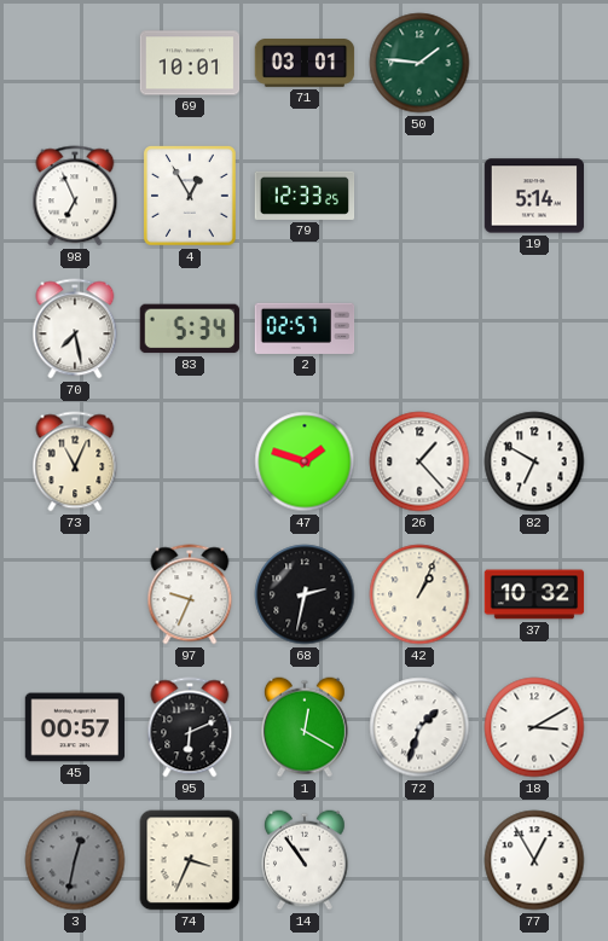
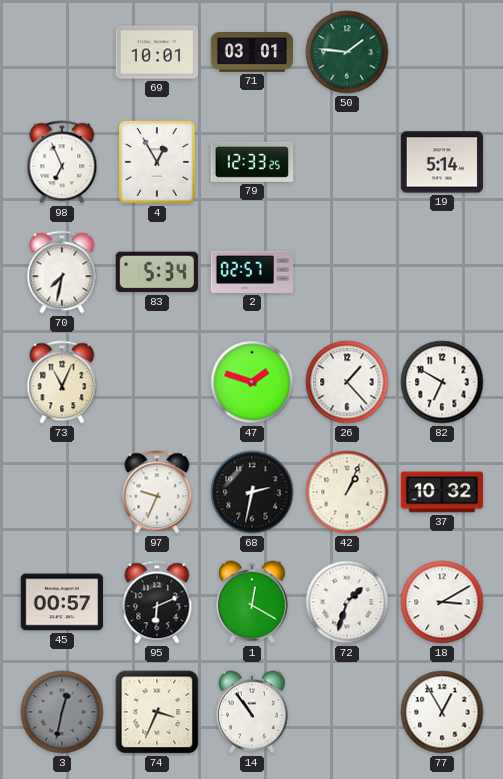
70: 7:28 -> 7:32
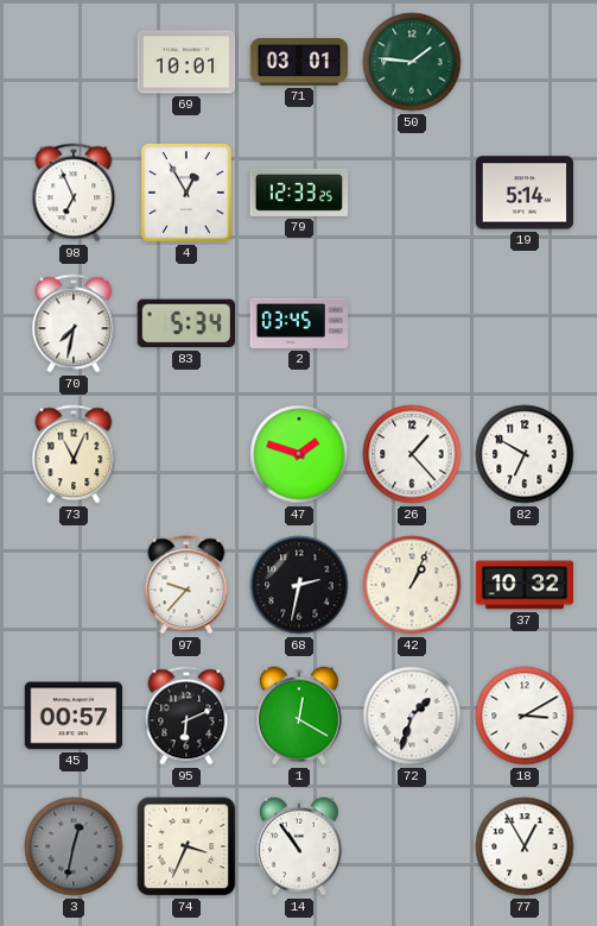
2: 02:57 -> 03:45
97: 9:34 -> 9:37
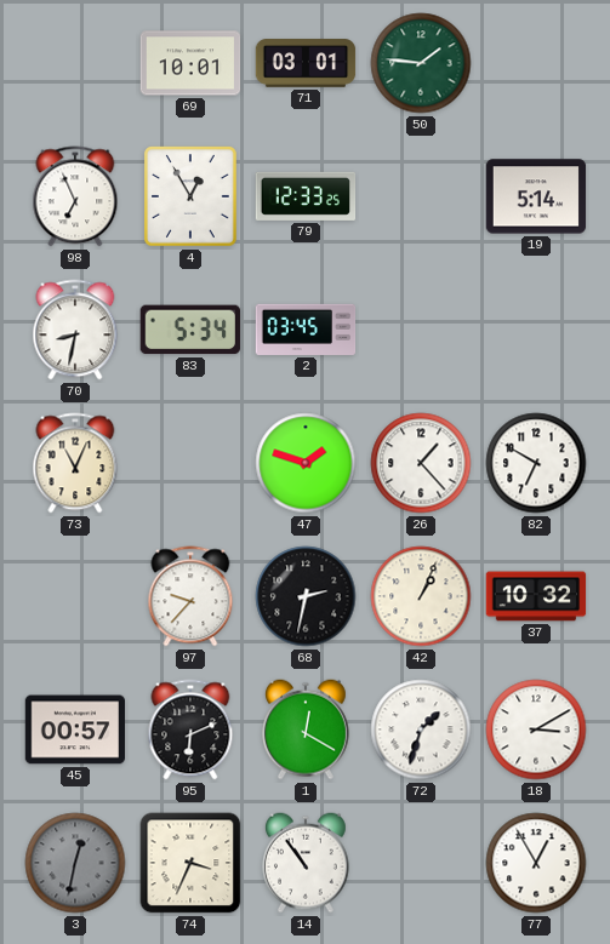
70: 7:32 -> 8:32
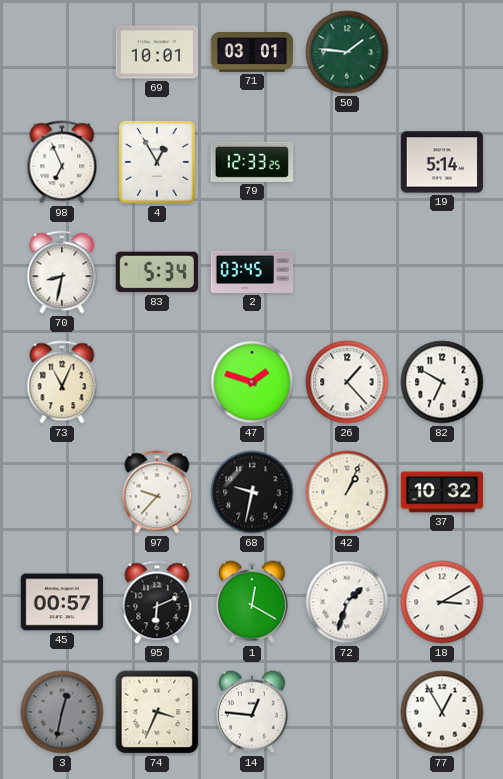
68: 2:32 -> 9:32
14: 10:54 -> 12:46
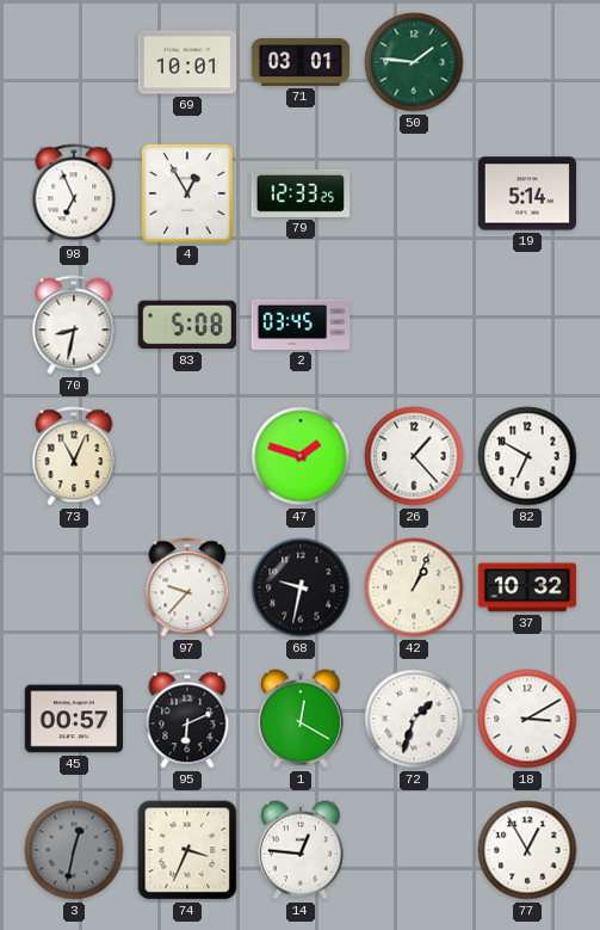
83: 5:34 -> 5:08
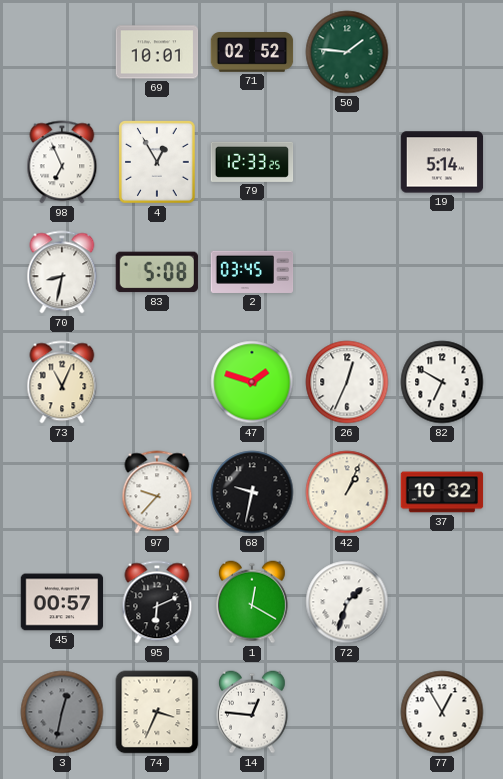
71: 03:01 -> 02:52
26: 1:23 -> 12:34
18: 3:10 -> none
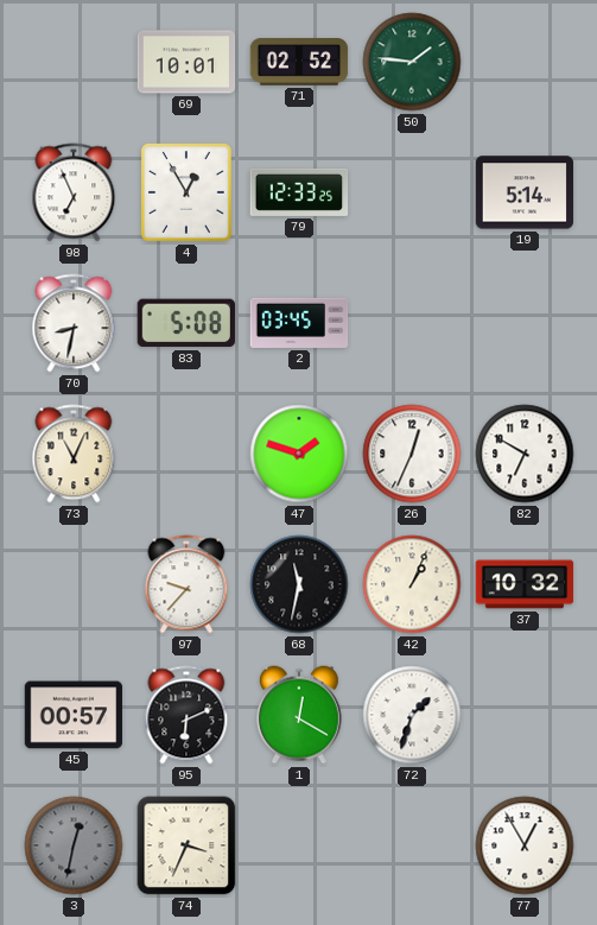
68: 9:32 -> 11:32
14: 12:46 -> none
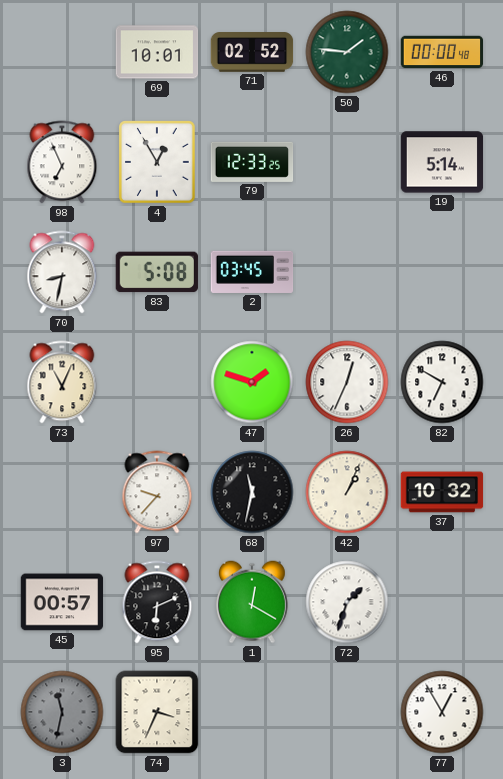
46: none -> 00:00
3: 12:32 -> 11:32
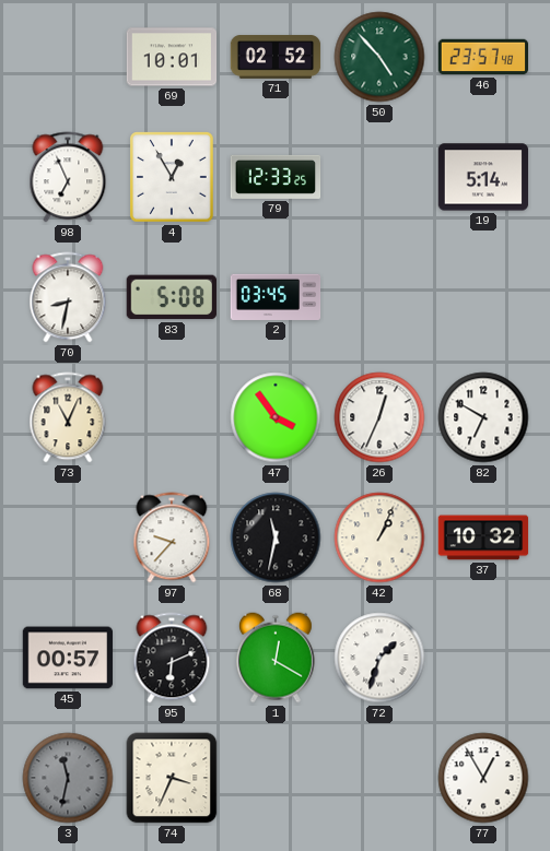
50: 1:46 -> 4:53
46: 00:00 -> 23:57
47: 1:48 -> 3:54
